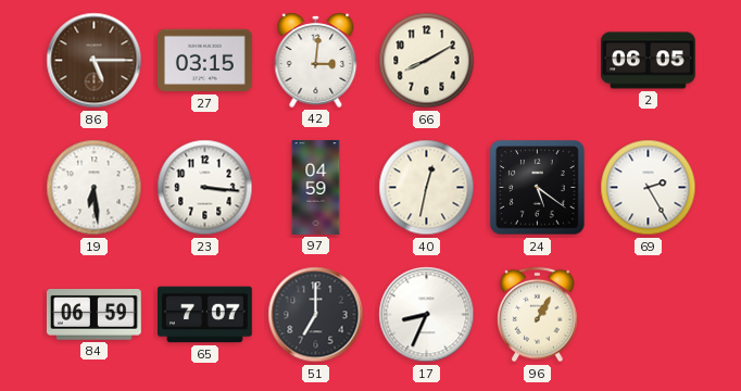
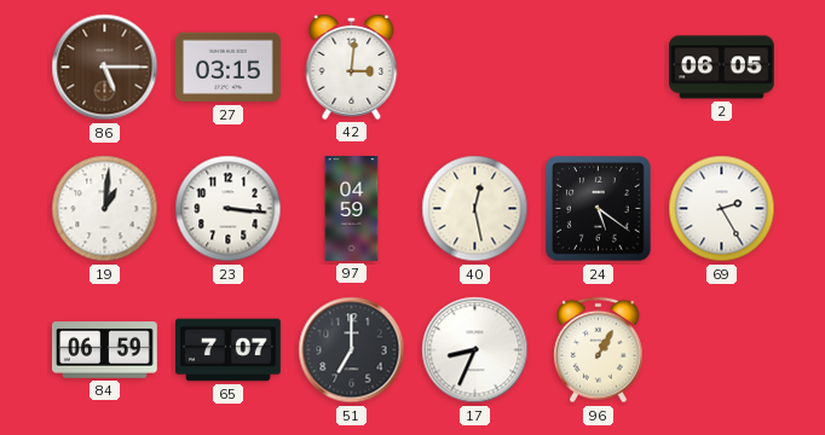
66: 8:10 -> none
19: 6:29 -> 1:01
40: 12:32 -> 12:28
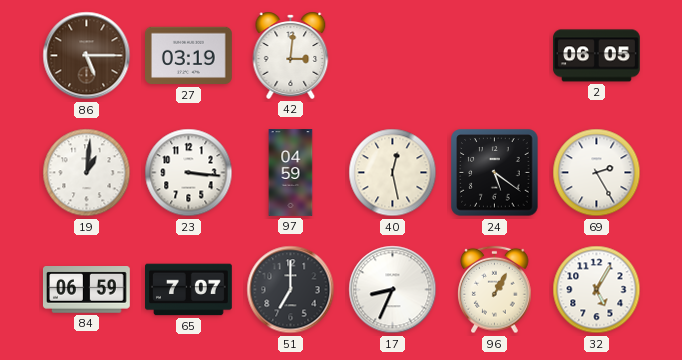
27: 03:15 -> 03:19
32: none -> 5:05
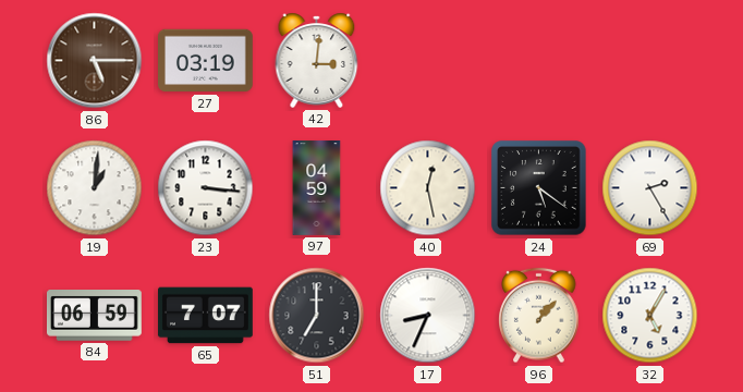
2: 06:05 -> none
96: 1:05 -> 1:07
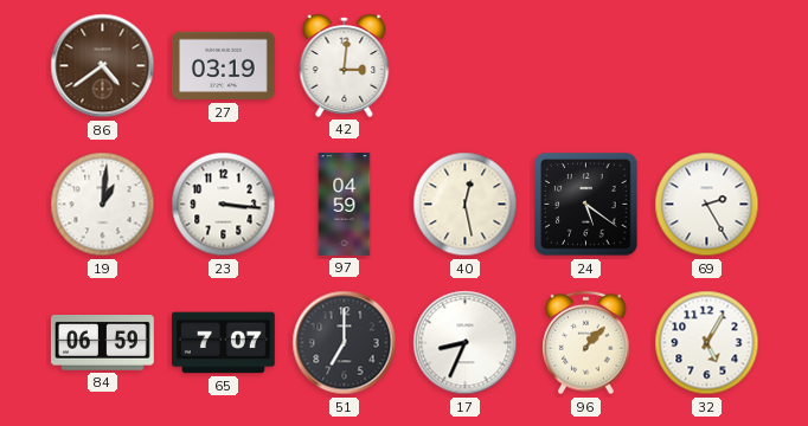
86: 5:15 -> 4:39
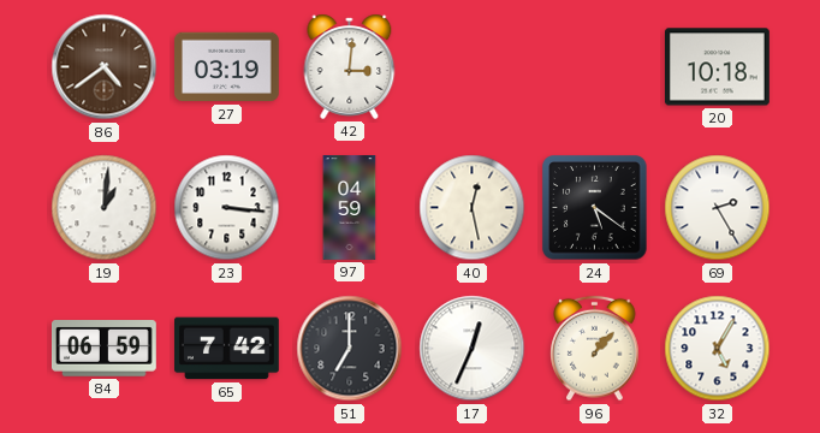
20: none -> 10:18
65: 7:07 -> 7:42
17: 8:34 -> 12:34
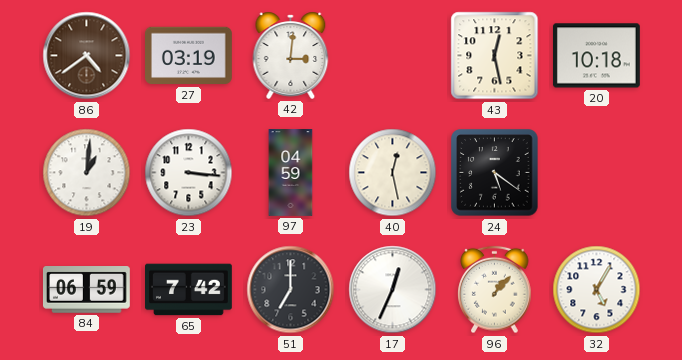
43: none -> 12:28
69: 2:25 -> none
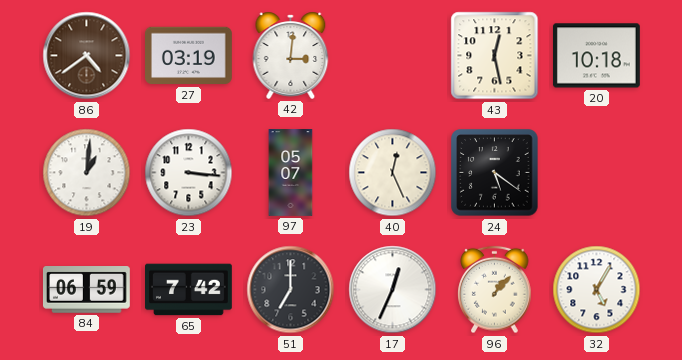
97: 04:59 -> 05:07
40: 12:28 -> 12:26
